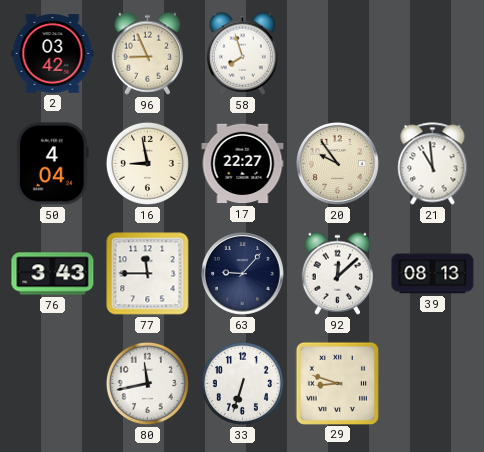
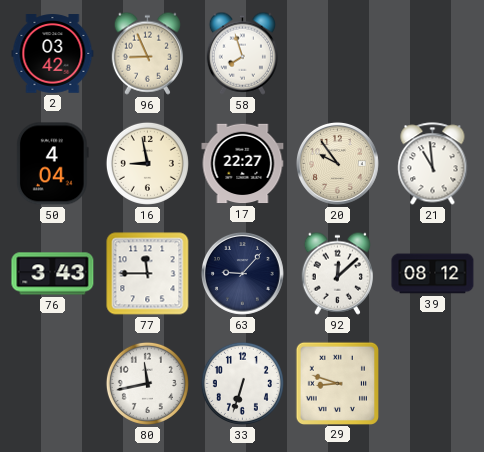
39: 08:13 -> 08:12
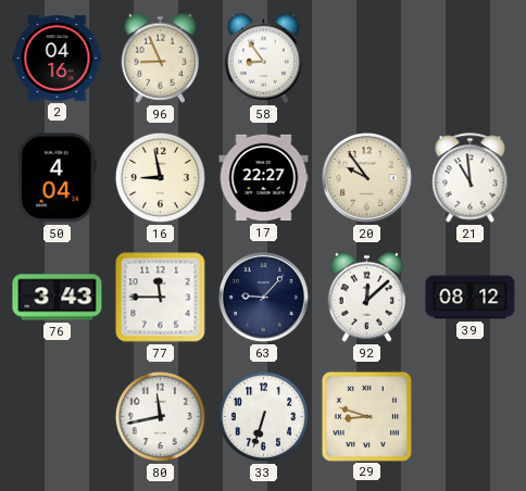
2: 03:42 -> 04:16
58: 7:57 -> 8:54
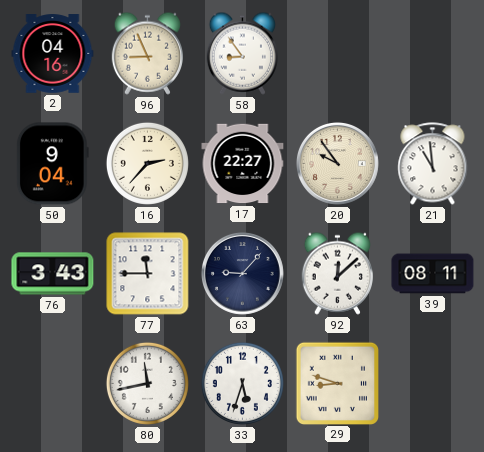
50: 4:04 -> 9:04
16: 8:58 -> 2:37
39: 08:12 -> 08:11
33: 6:33 -> 5:33
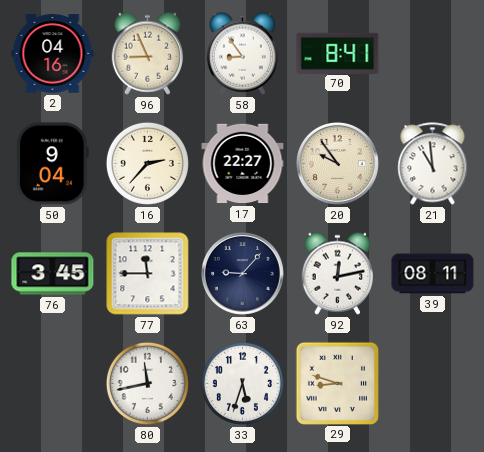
70: none -> 8:41
76: 3:43 -> 3:45
92: 12:08 -> 12:13
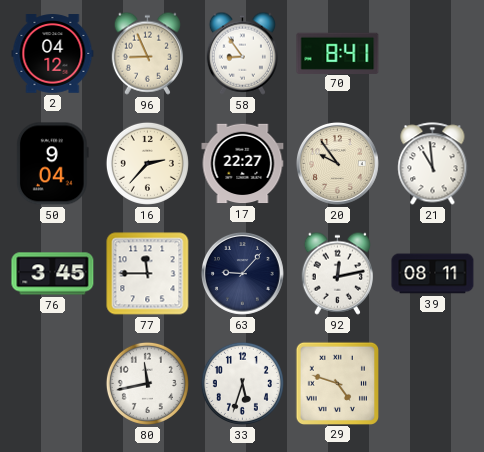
2: 04:16 -> 04:12
29: 8:48 -> 4:48
